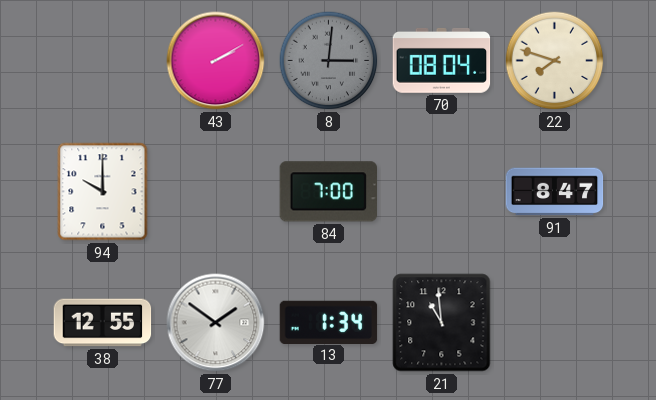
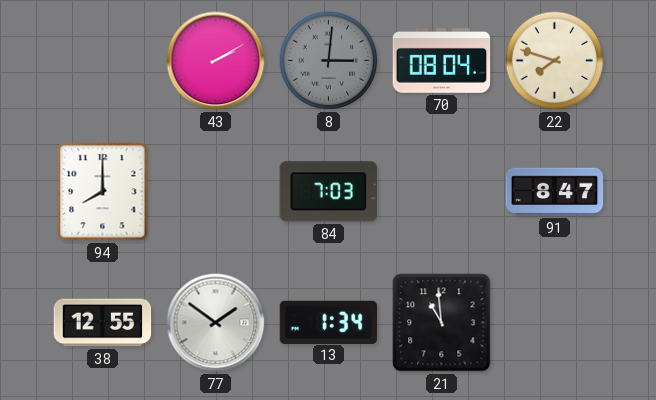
94: 10:00 -> 8:00
84: 7:00 -> 7:03
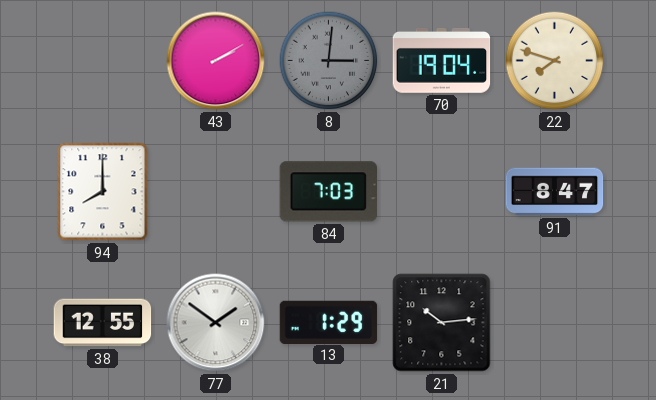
70: 08:04 -> 19:04
13: 1:34 -> 1:29
21: 10:59 -> 10:14
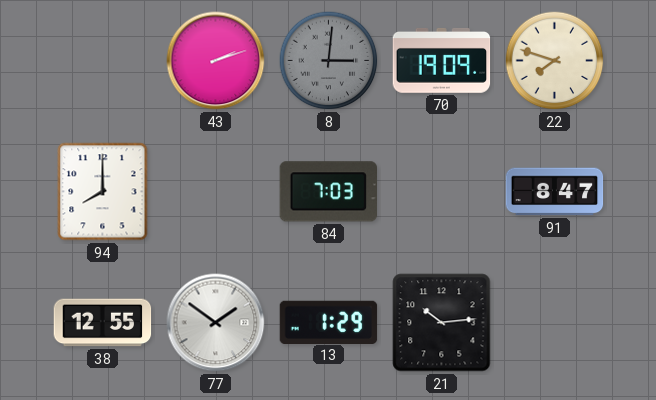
43: 2:10 -> 2:12
70: 19:04 -> 19:09
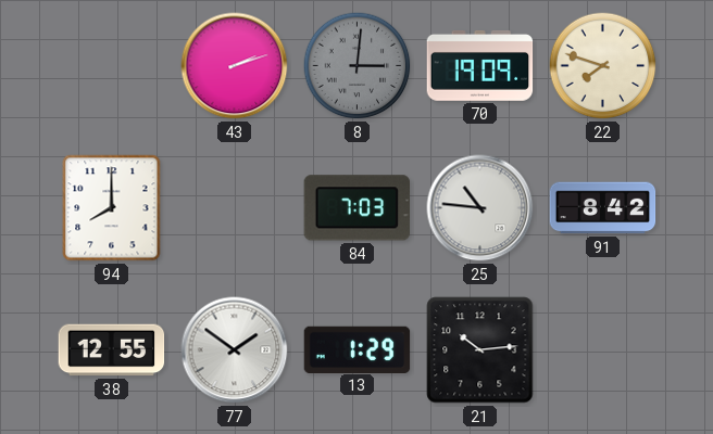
25: none -> 10:46
91: 8:47 -> 8:42
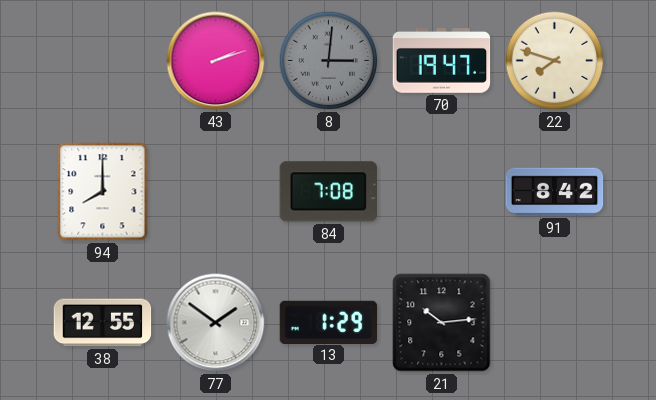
70: 19:09 -> 19:47
84: 7:03 -> 7:08
25: 10:46 -> none
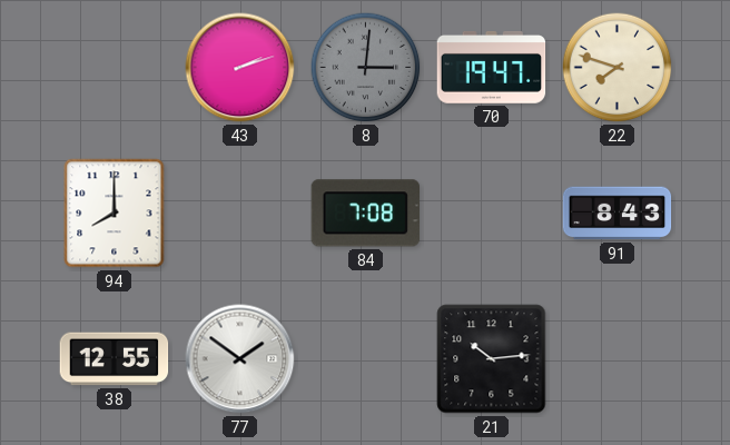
91: 8:42 -> 8:43
13: 1:29 -> none
